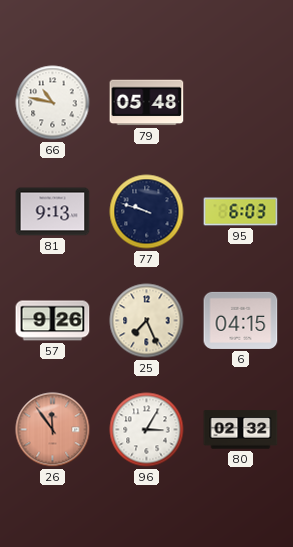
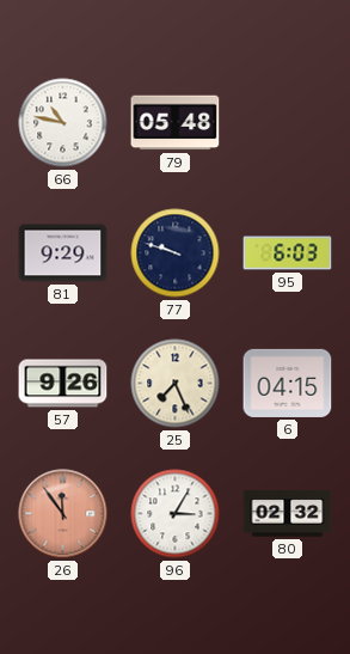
81: 9:13 -> 9:29
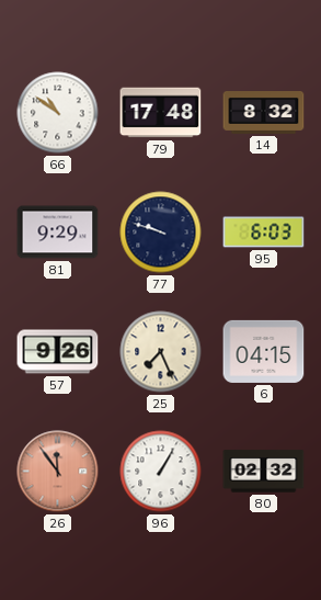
66: 10:47 -> 10:51
79: 05:48 -> 17:48
14: none -> 8:32
96: 3:05 -> 1:05
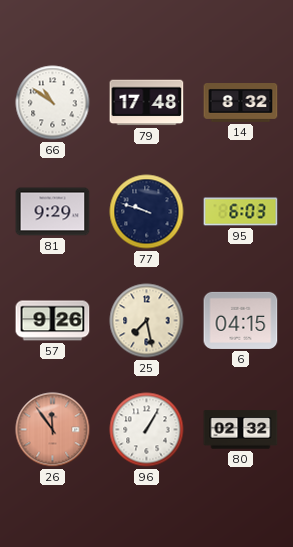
25: 7:26 -> 7:28
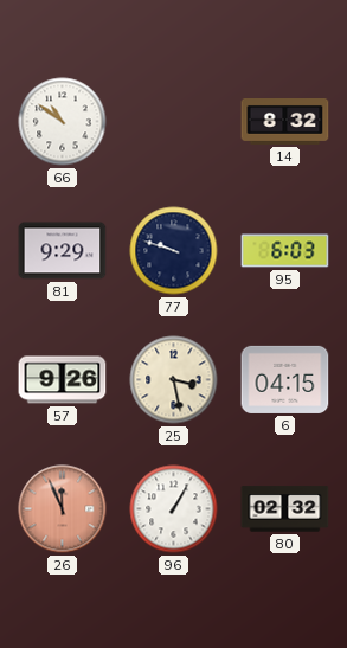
79: 17:48 -> none
25: 7:28 -> 3:28
26: 11:54 -> 11:56
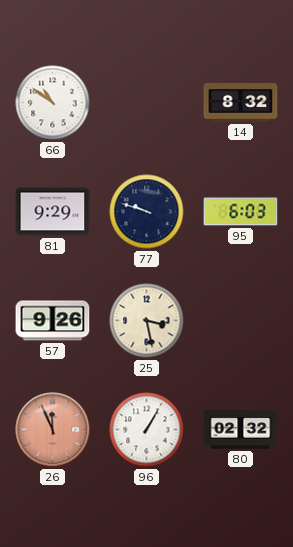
6: 04:15 -> none
